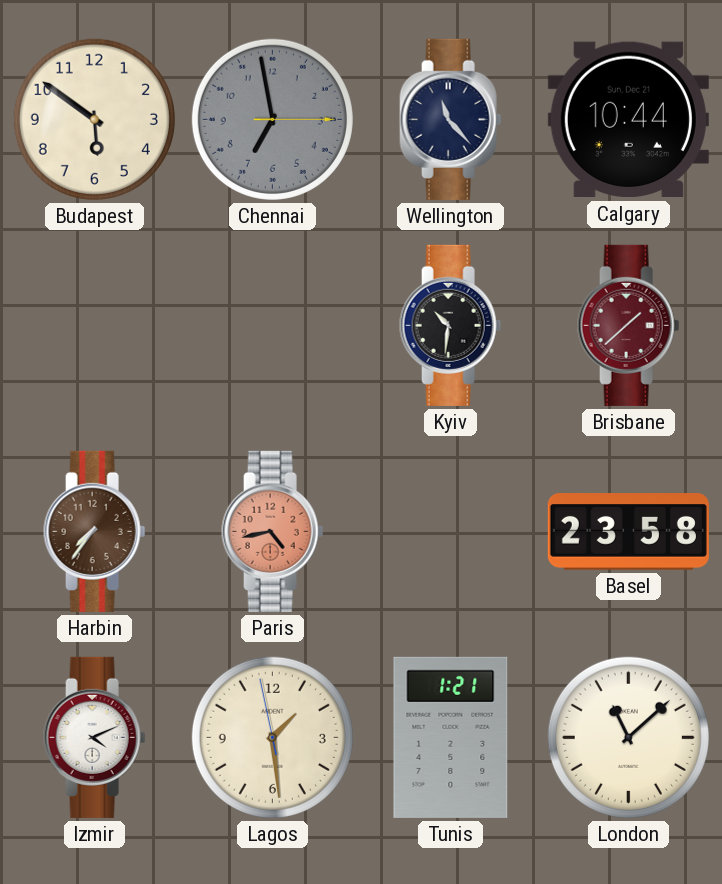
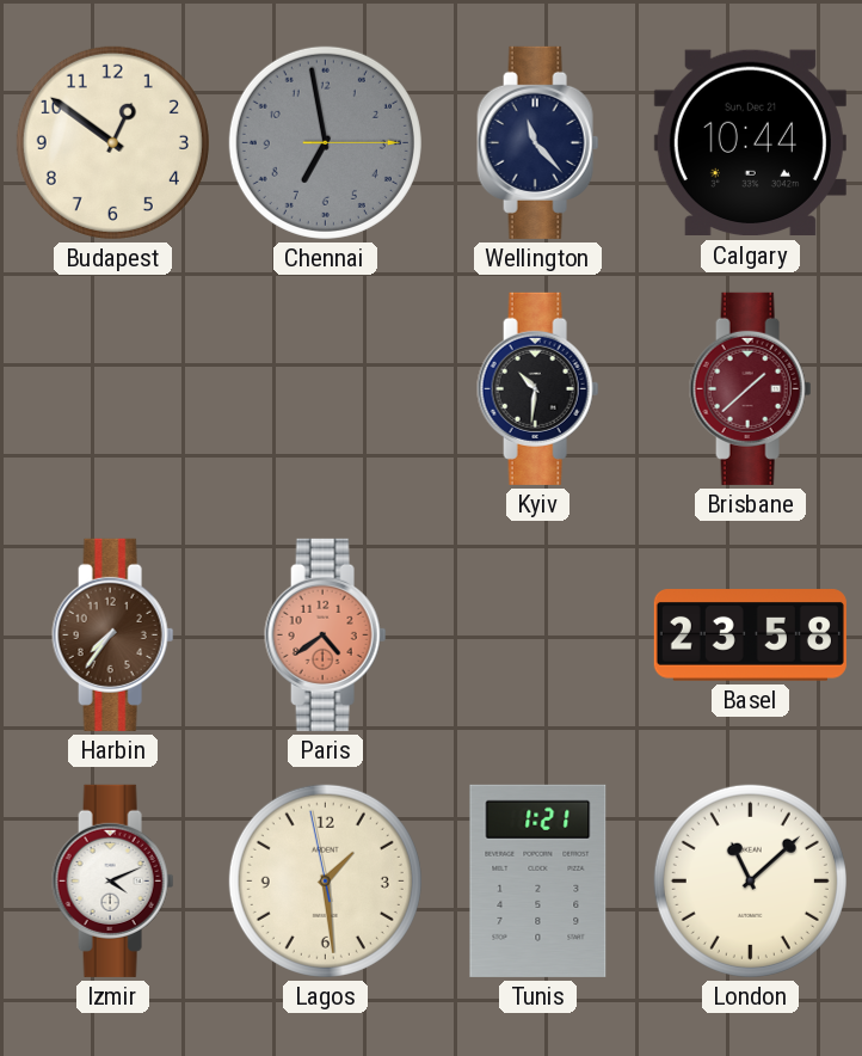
Budapest: 5:51 -> 12:51
Paris: 4:43 -> 4:39
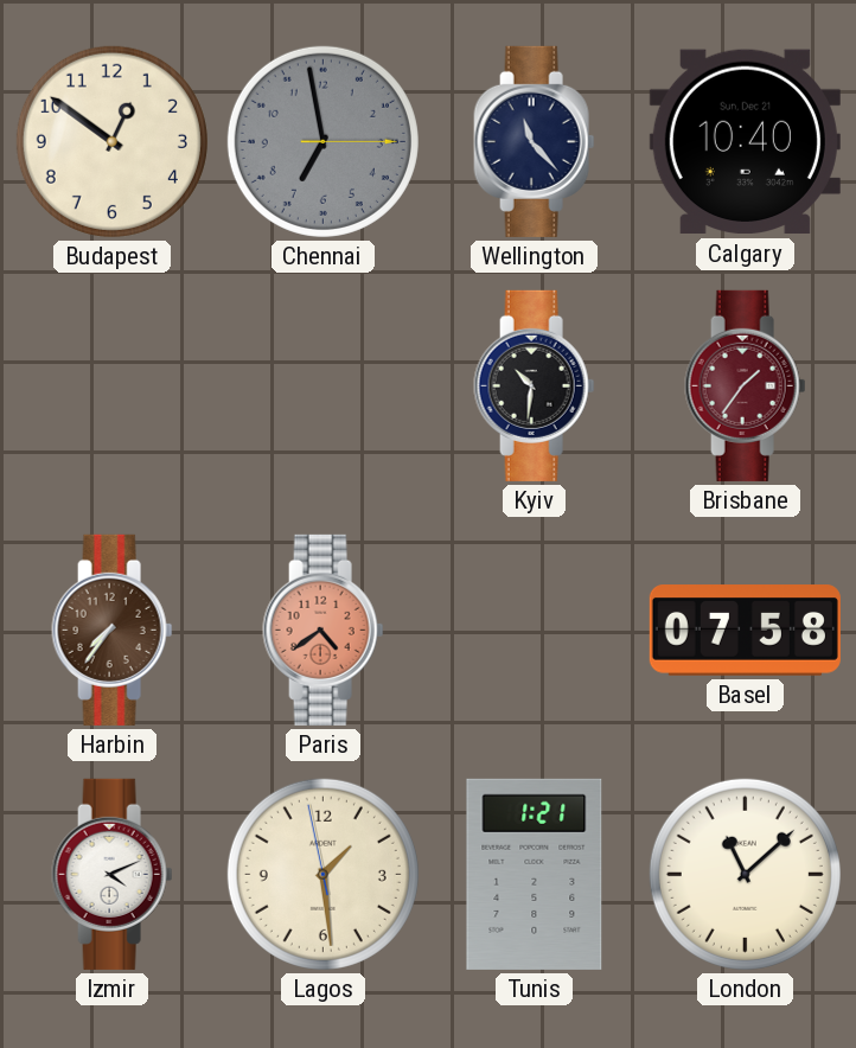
Calgary: 10:44 -> 10:40
Brisbane: 1:38 -> 1:36
Basel: 23:58 -> 07:58
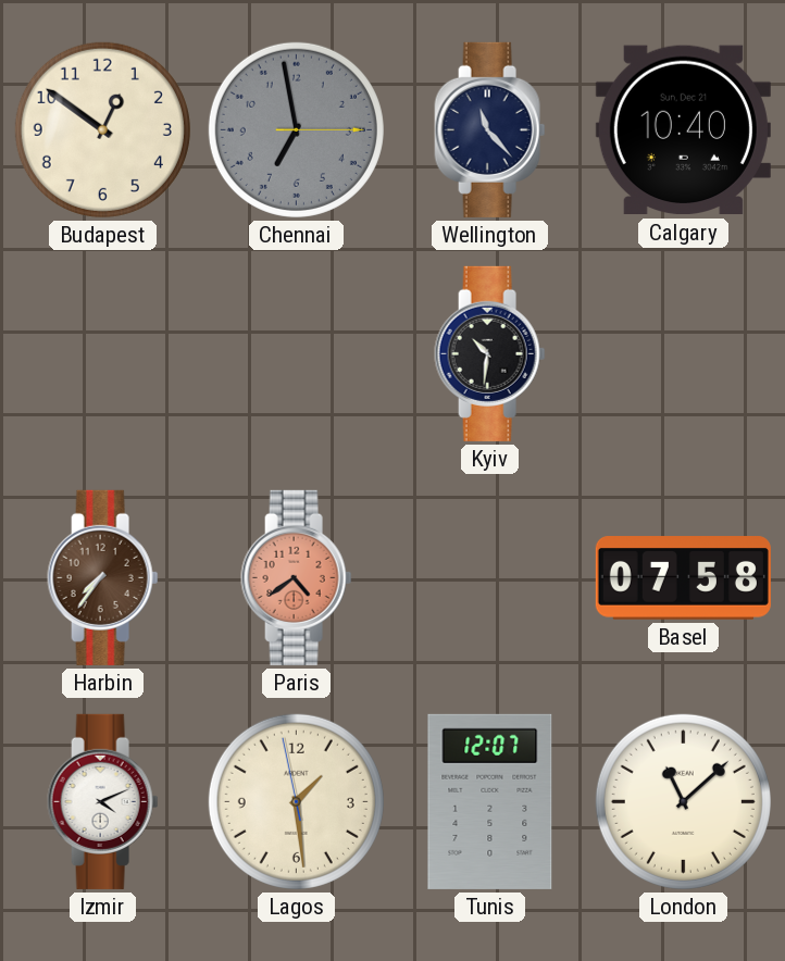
Brisbane: 1:36 -> none
Tunis: 1:21 -> 12:07
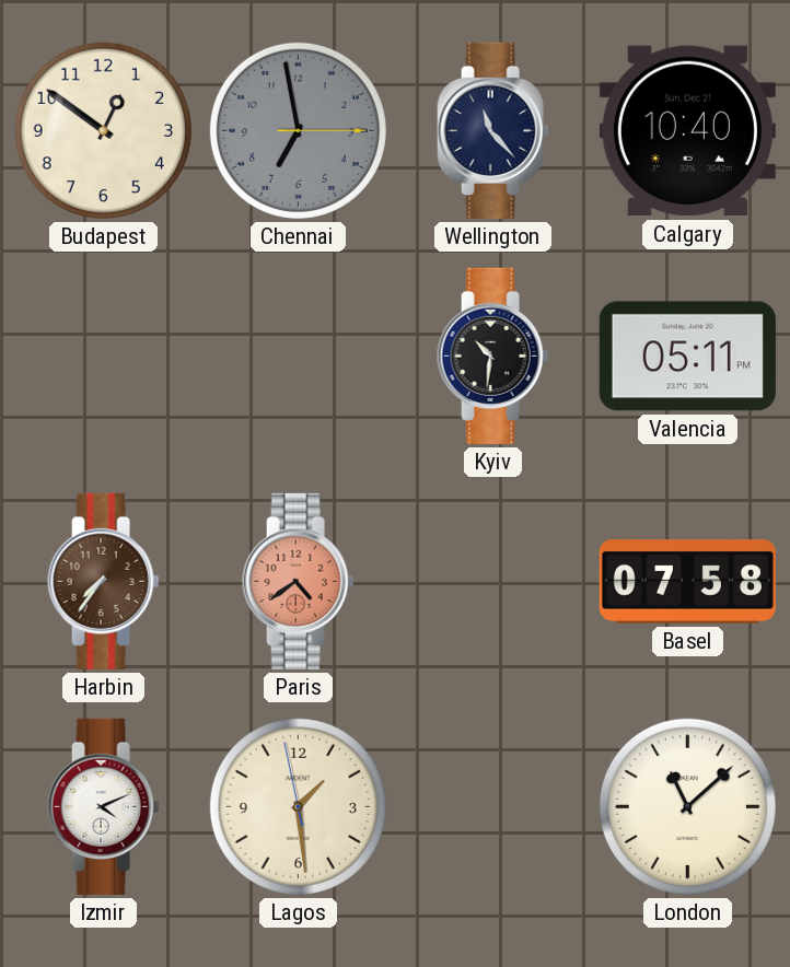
Valencia: none -> 05:11
Tunis: 12:07 -> none
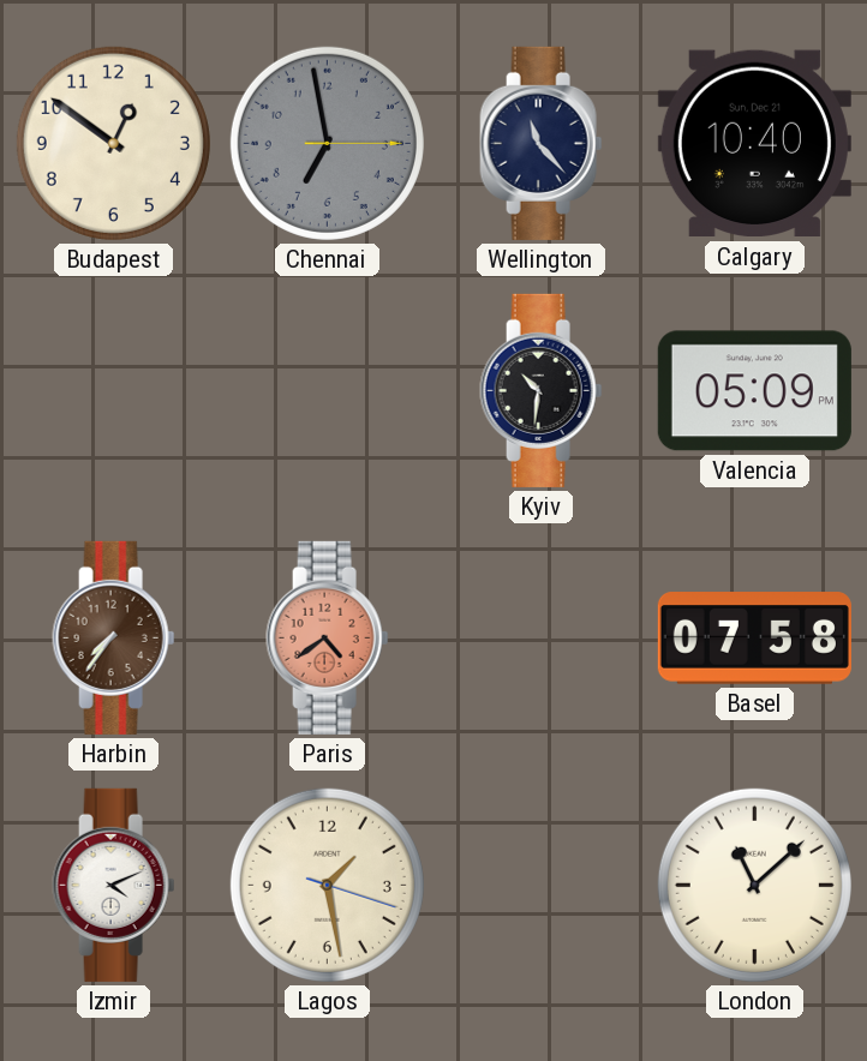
Valencia: 05:11 -> 05:09
Lagos: 1:28:58 -> 1:28:18
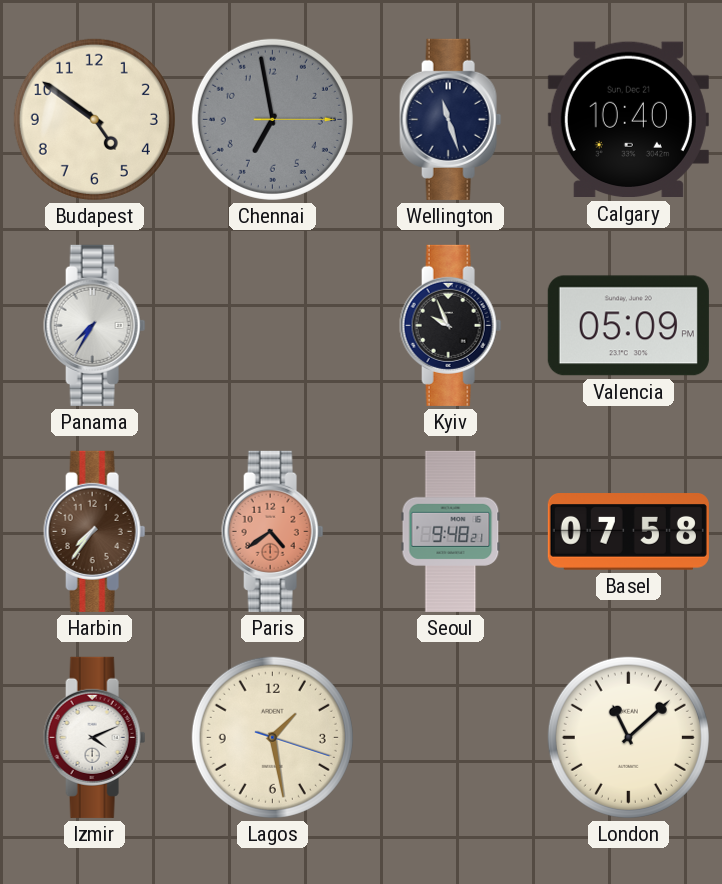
Budapest: 12:51 -> 4:51
Wellington: 11:23 -> 11:27
Panama: none -> 7:35
Kyiv: 10:31 -> 9:56
Seoul: none -> 9:48
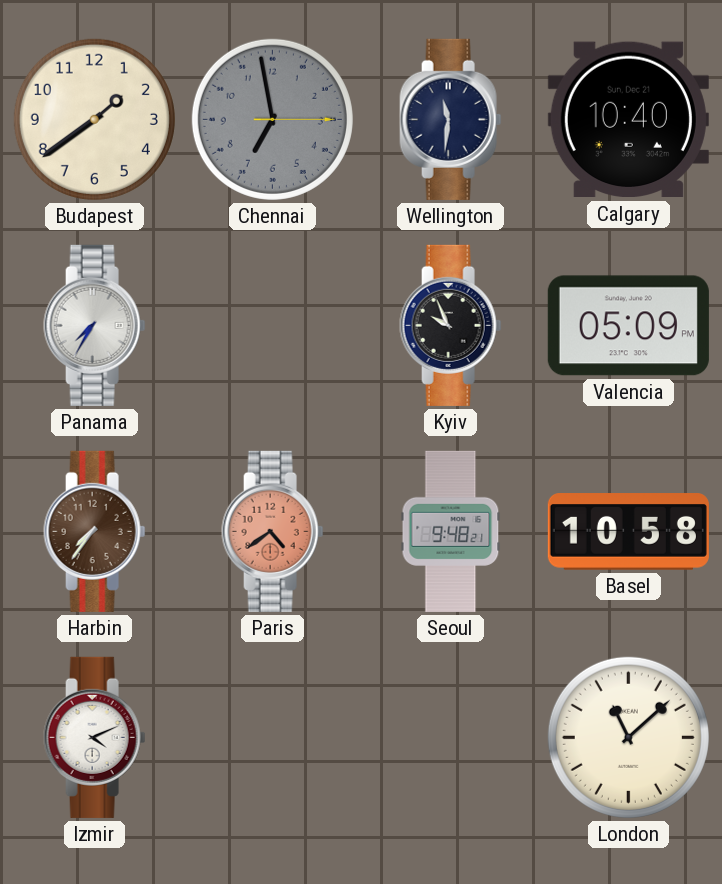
Budapest: 4:51 -> 1:39
Wellington: 11:27 -> 11:31
Basel: 07:58 -> 10:58
Lagos: 1:28 -> none
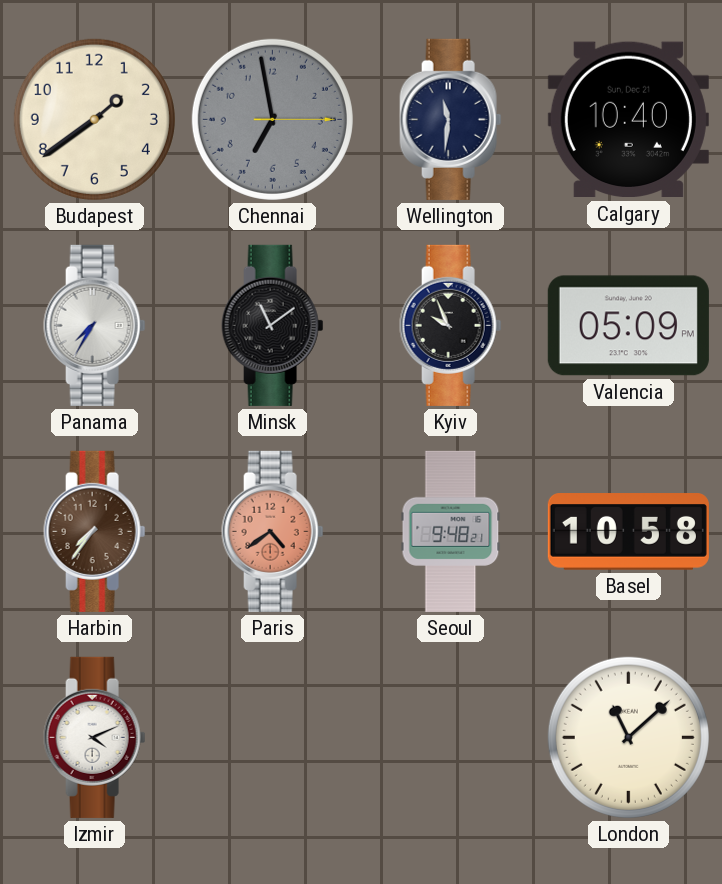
Minsk: none -> 11:09
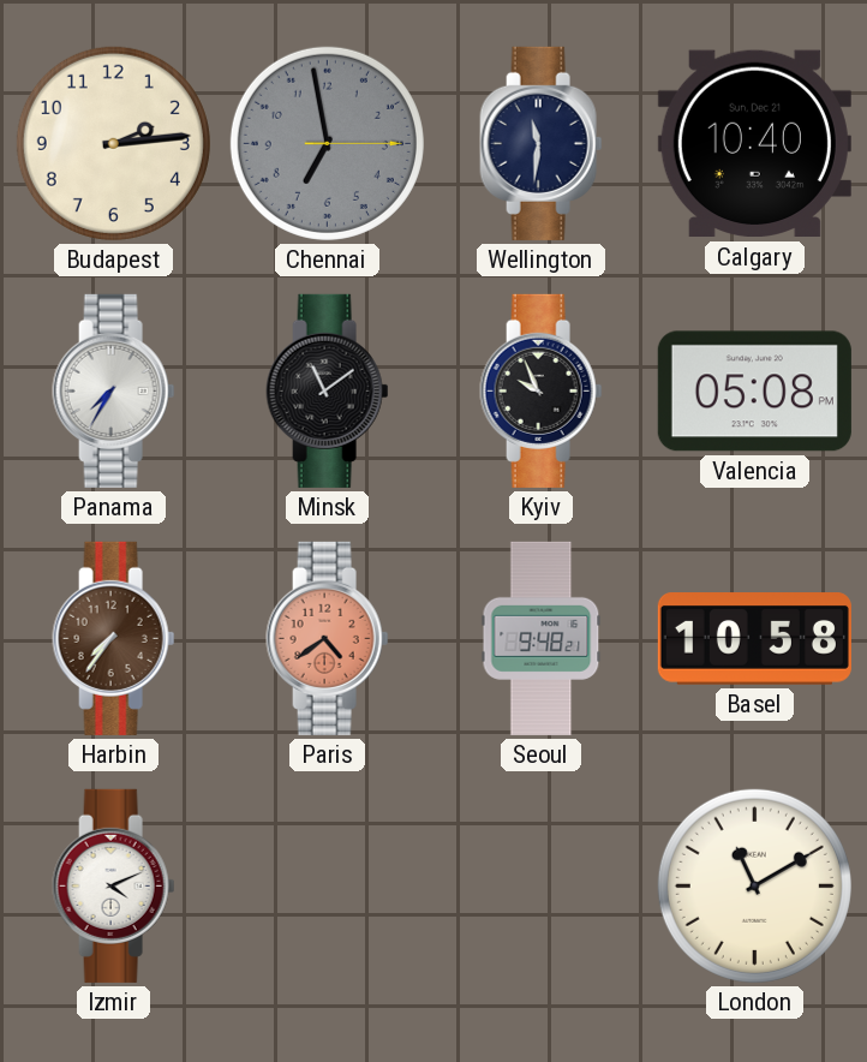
Budapest: 1:39 -> 2:14
Valencia: 05:09 -> 05:08
London: 11:08 -> 11:10
